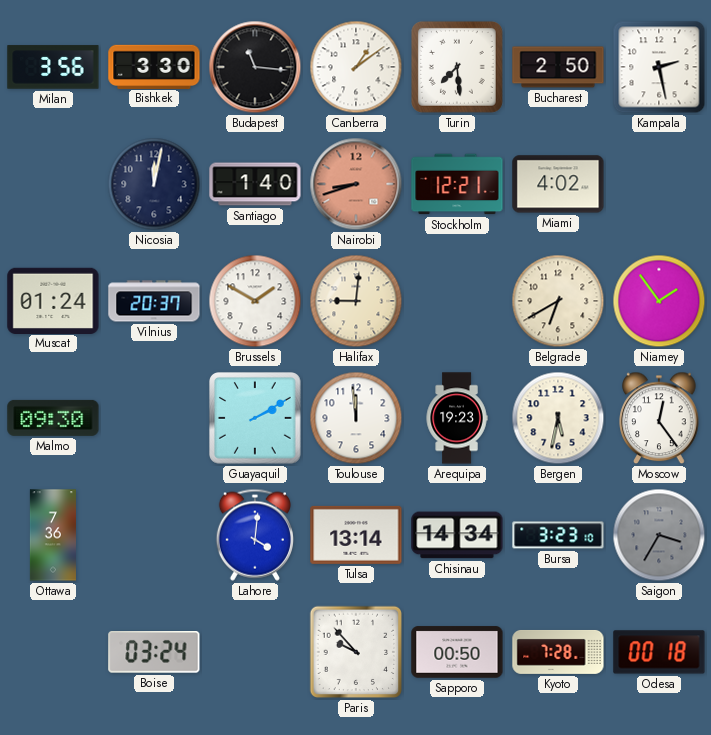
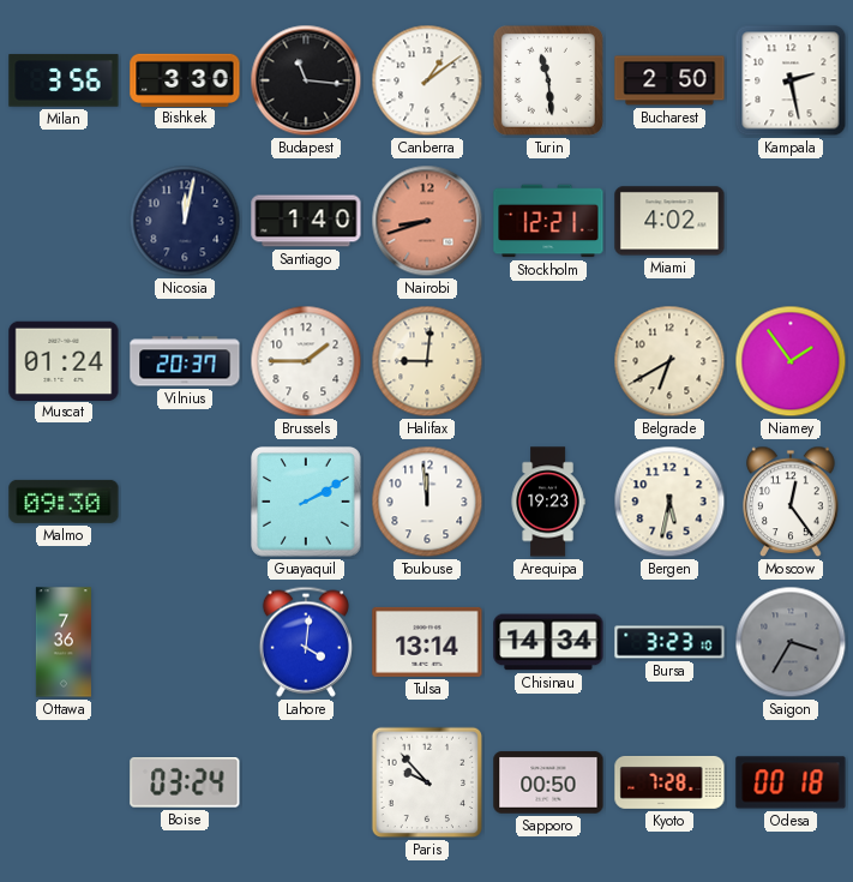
Turin: 7:29 -> 11:29
Brussels: 1:50 -> 1:45
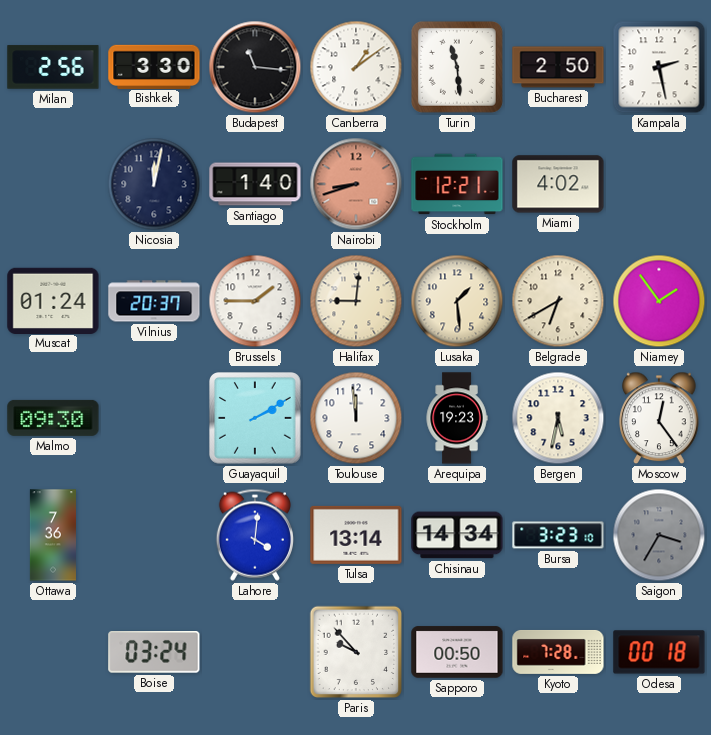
Milan: 3:56 -> 2:56
Lusaka: none -> 1:29
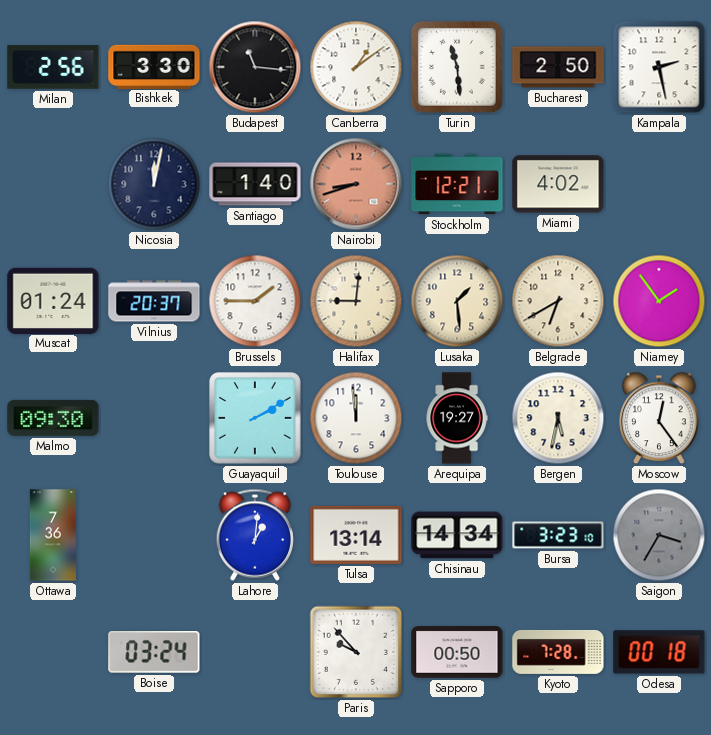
Arequipa: 19:23 -> 19:27
Lahore: 4:01 -> 1:01
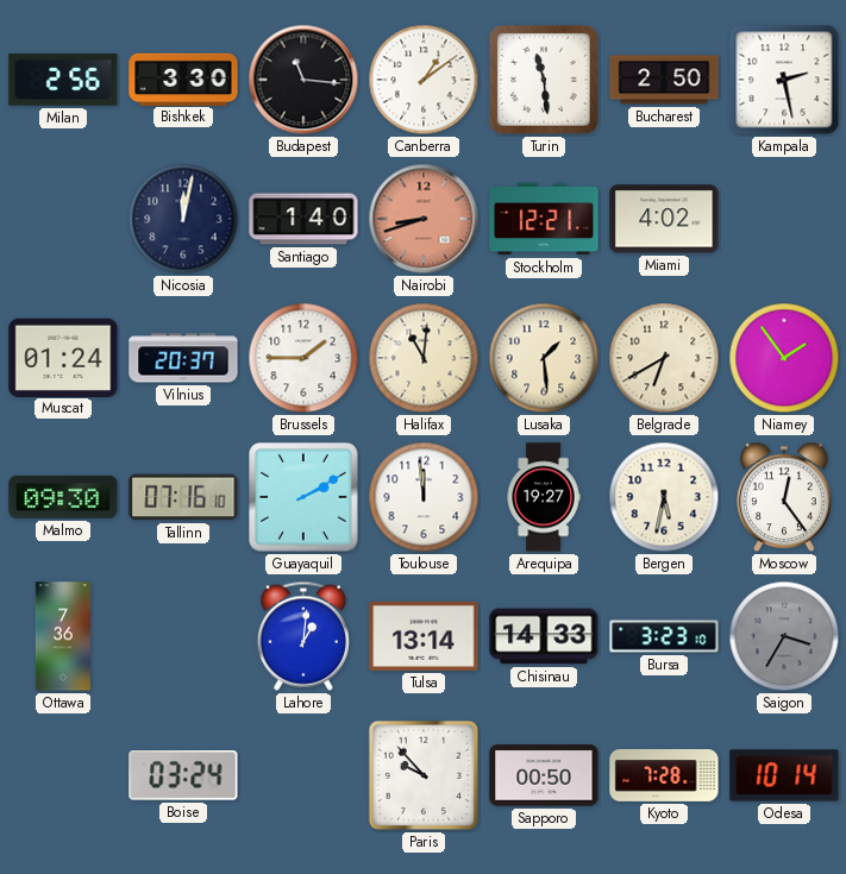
Halifax: 9:01 -> 11:01
Tallinn: none -> 07:16
Chisinau: 14:34 -> 14:33
Odesa: 00:18 -> 10:14
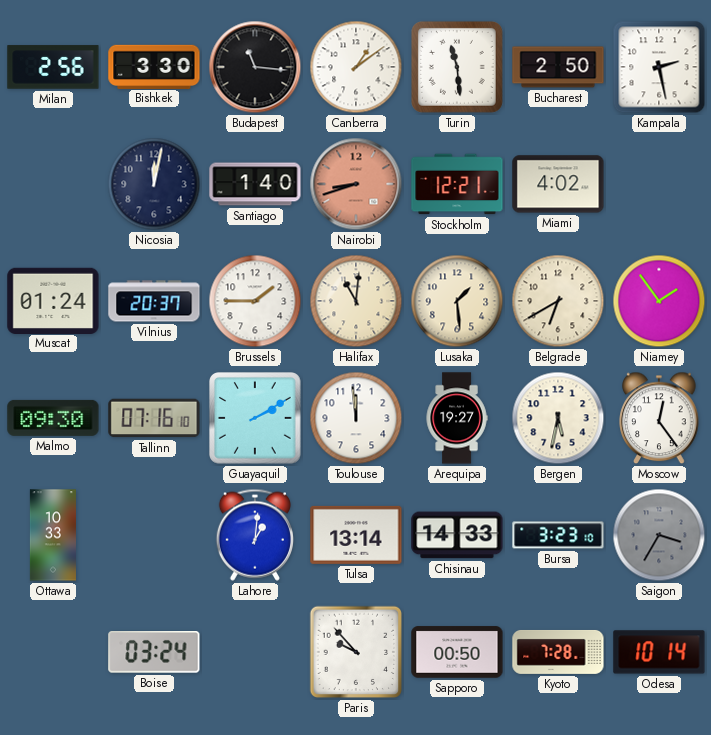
Ottawa: 7:36 -> 10:33
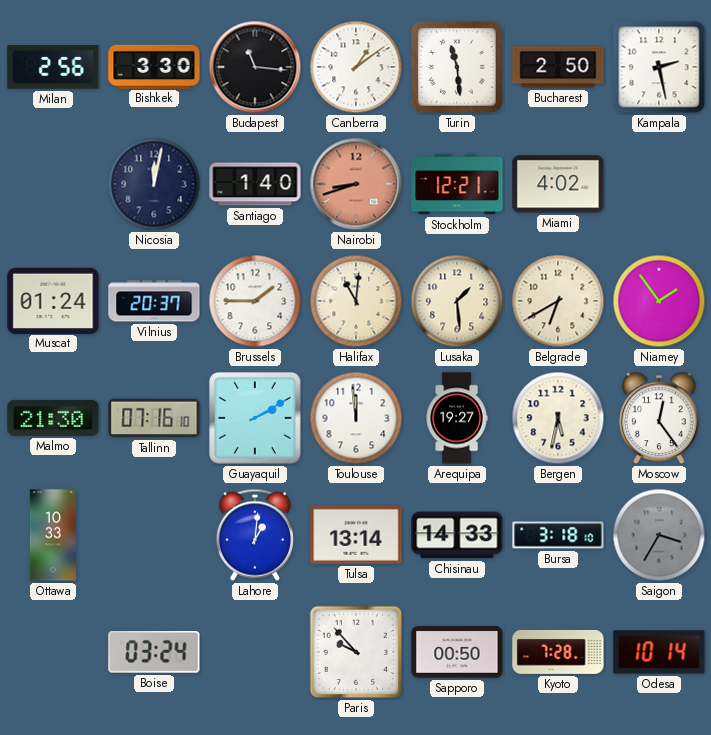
Malmo: 09:30 -> 21:30
Bursa: 3:23 -> 3:18
